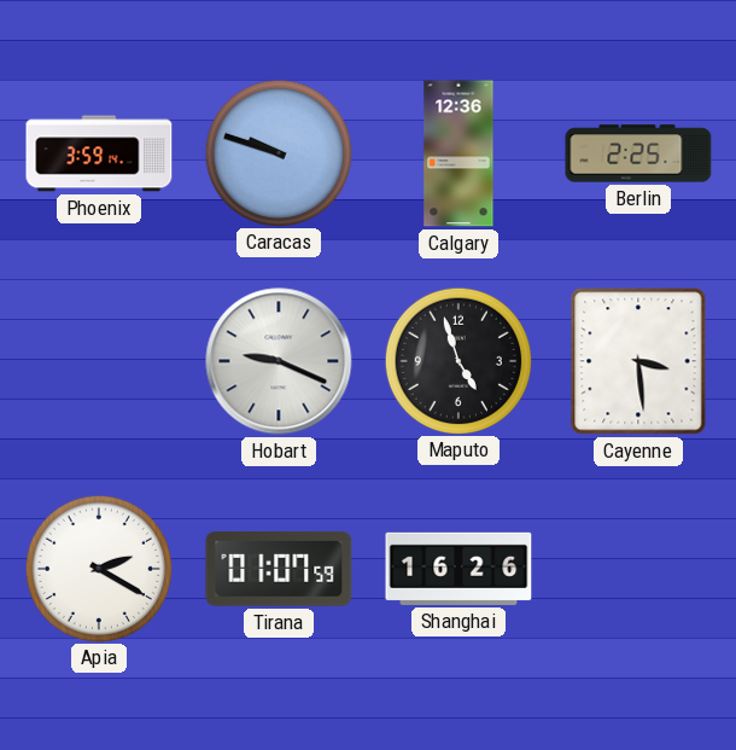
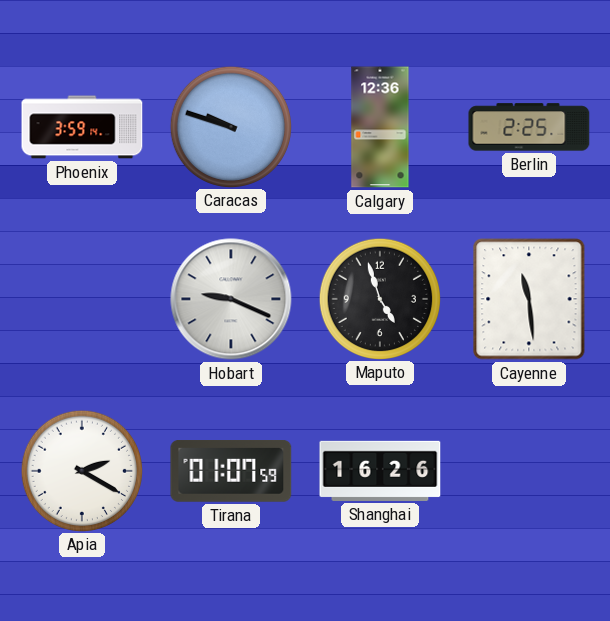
Cayenne: 3:29 -> 11:29
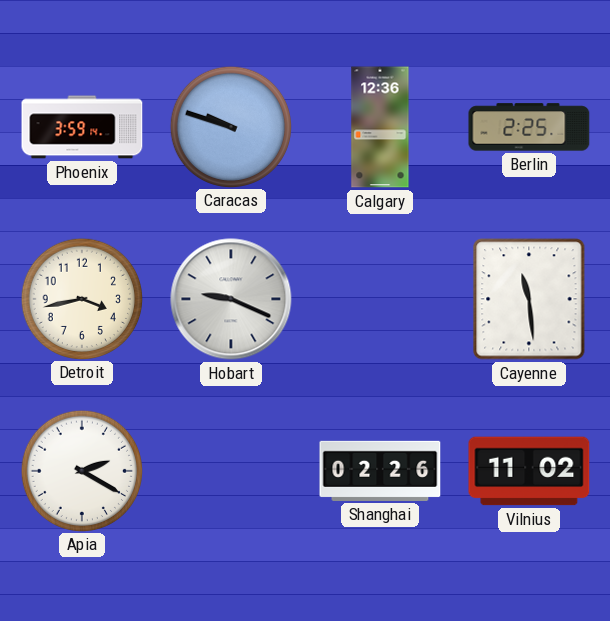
Detroit: none -> 3:43
Maputo: 4:57 -> none
Tirana: 01:07 -> none
Shanghai: 16:26 -> 02:26
Vilnius: none -> 11:02
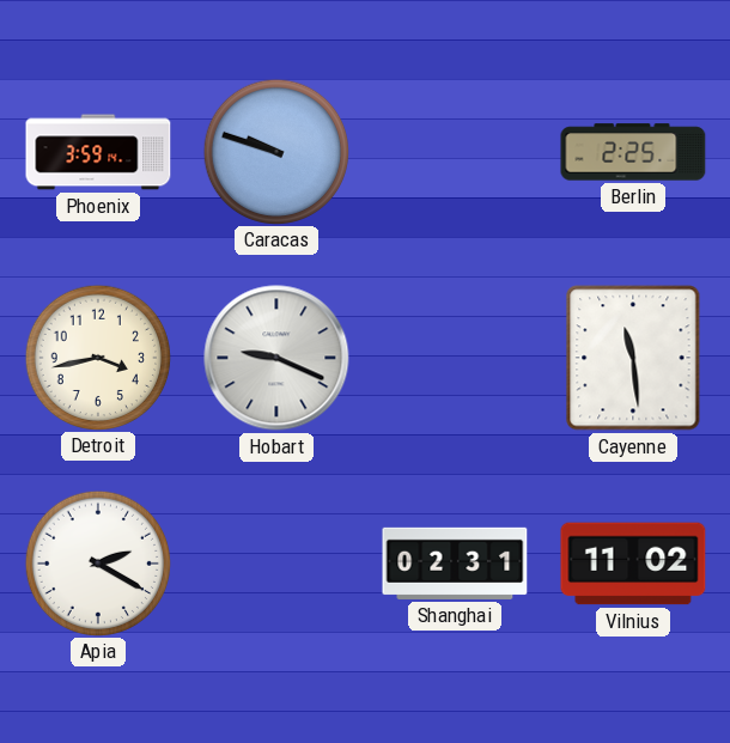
Calgary: 12:36 -> none
Shanghai: 02:26 -> 02:31
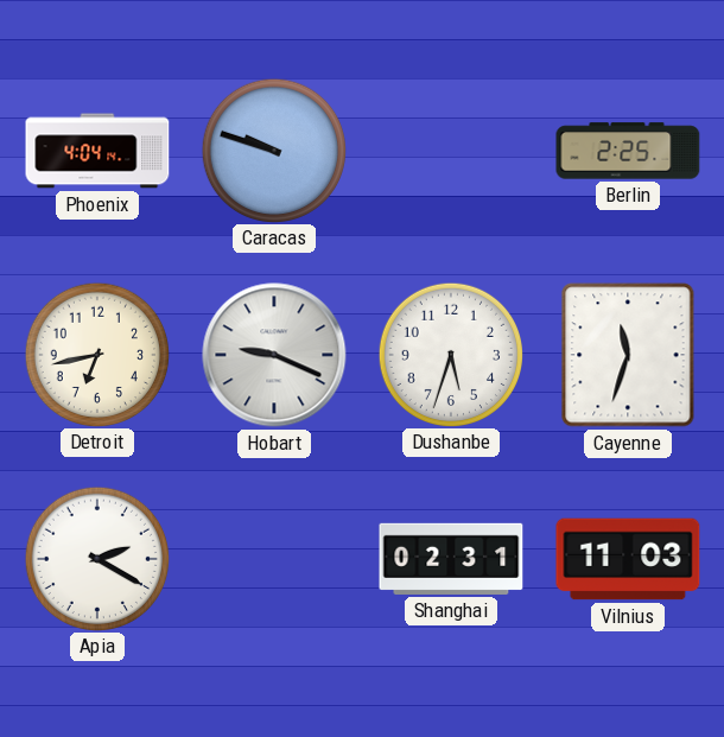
Phoenix: 3:59 -> 4:04
Detroit: 3:43 -> 6:43
Dushanbe: none -> 5:33
Cayenne: 11:29 -> 11:33
Vilnius: 11:02 -> 11:03
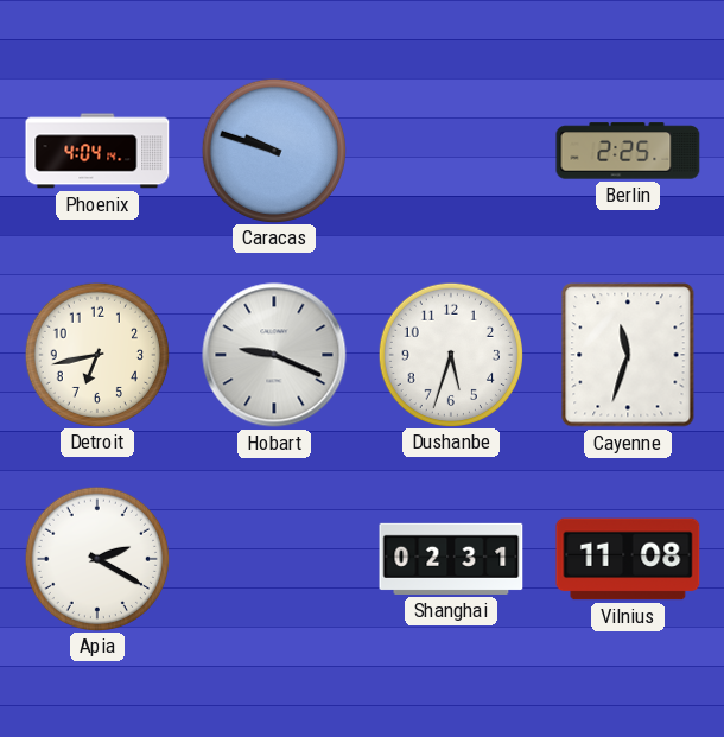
Vilnius: 11:03 -> 11:08
